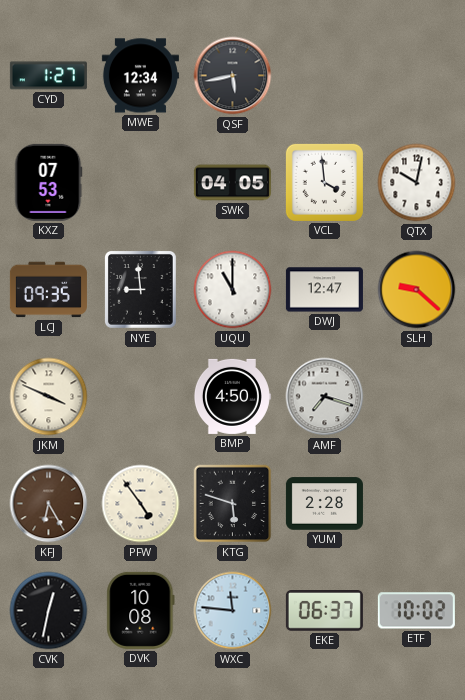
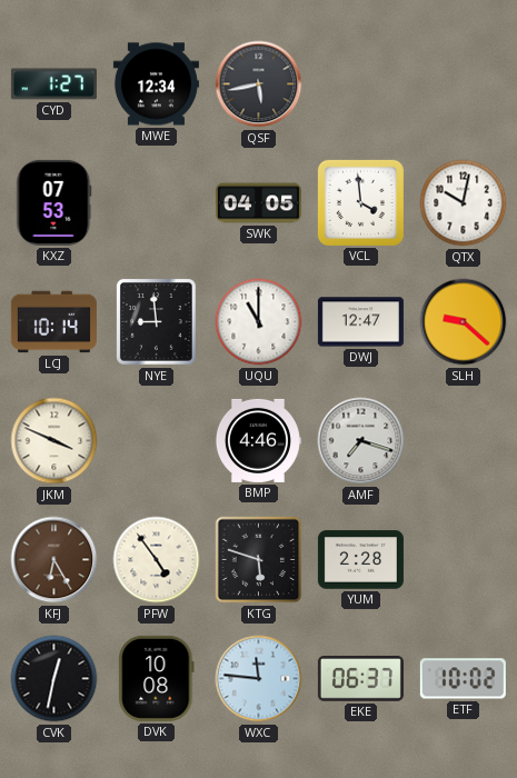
LCJ: 09:35 -> 10:14
BMP: 4:50 -> 4:46
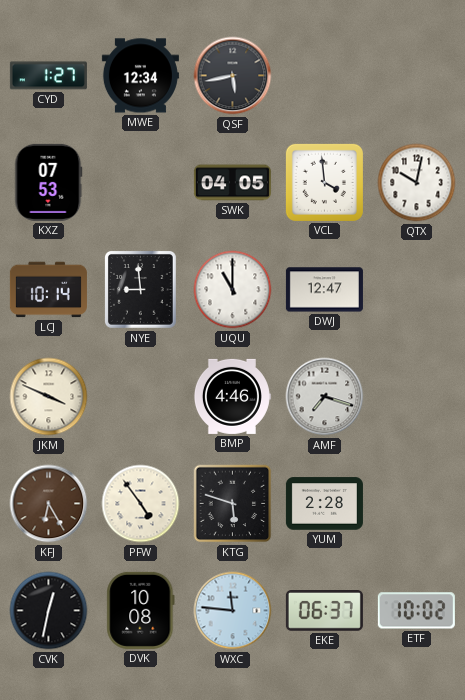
SLH: 9:22 -> none
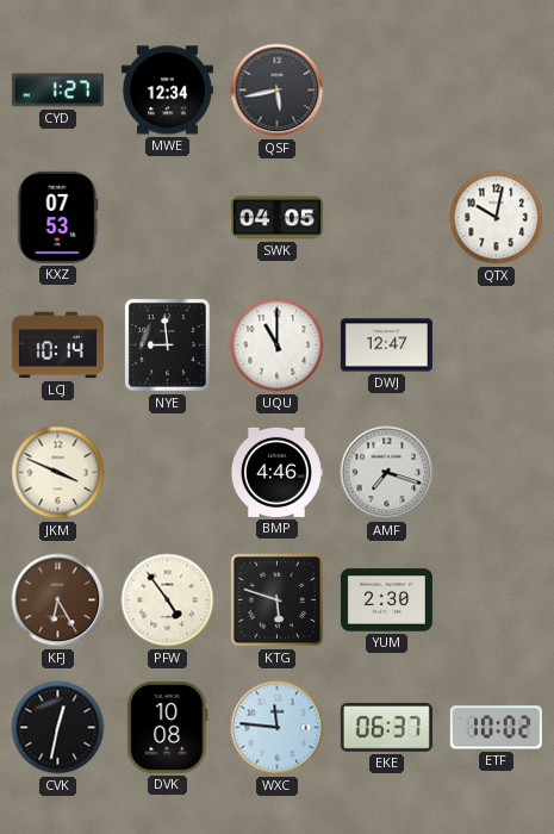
VCL: 3:59 -> none
YUM: 2:28 -> 2:30
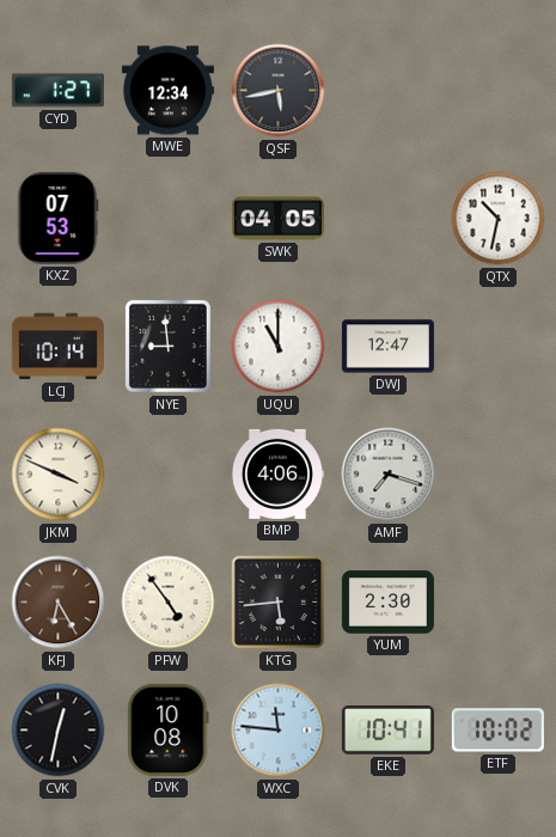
QTX: 10:02 -> 10:32
BMP: 4:46 -> 4:06
KTG: 5:48 -> 5:44
EKE: 06:37 -> 10:41
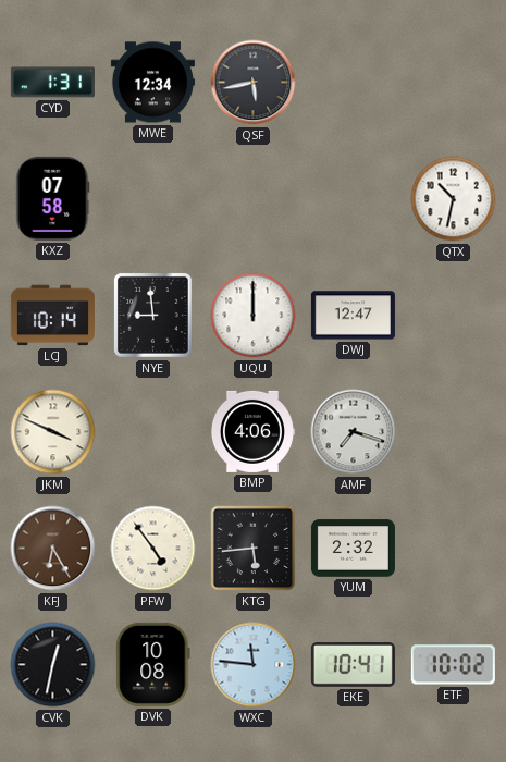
CYD: 1:27 -> 1:31
KXZ: 07:53 -> 07:58
SWK: 04:05 -> none
UQU: 11:00 -> 12:00
YUM: 2:30 -> 2:32
